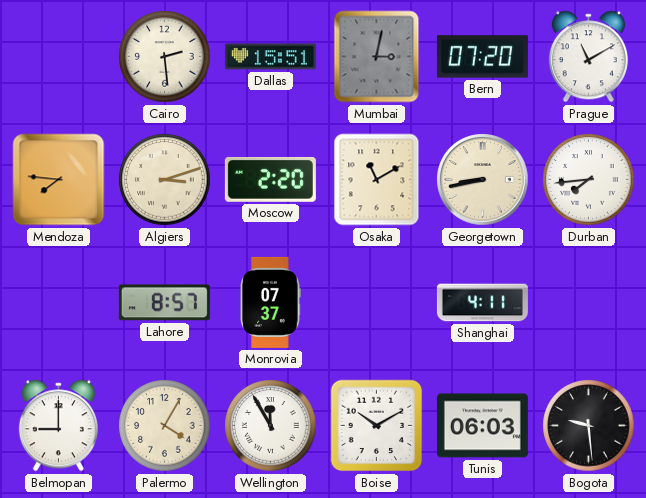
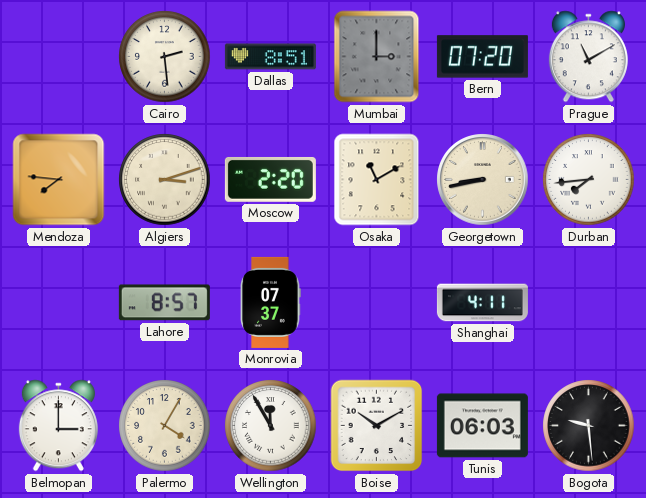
Dallas: 15:51 -> 8:51
Mumbai: 3:02 -> 3:00
Belmopan: 9:00 -> 3:00
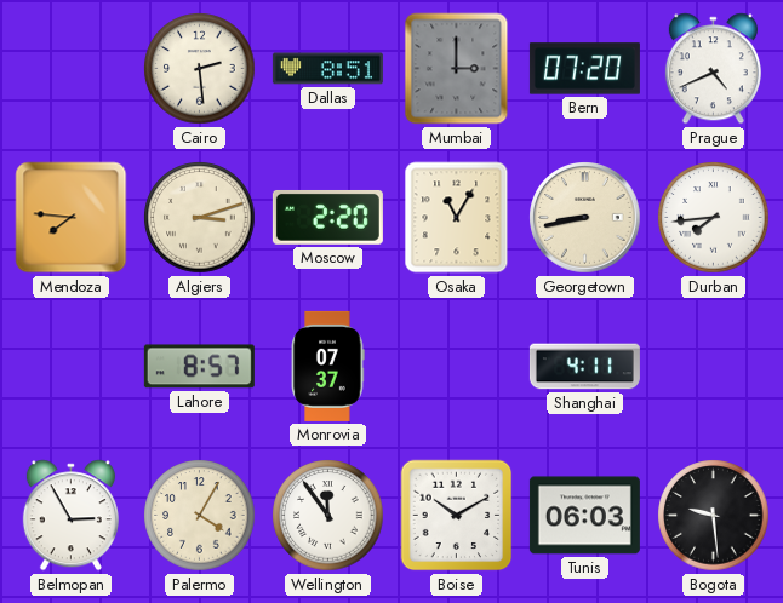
Prague: 11:10 -> 4:41
Osaka: 11:10 -> 11:05
Belmopan: 3:00 -> 2:55
Wellington: 11:55 -> 11:54
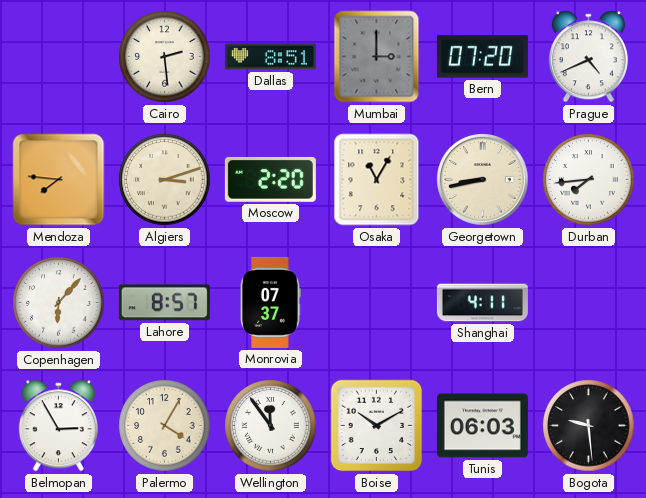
Copenhagen: none -> 6:07
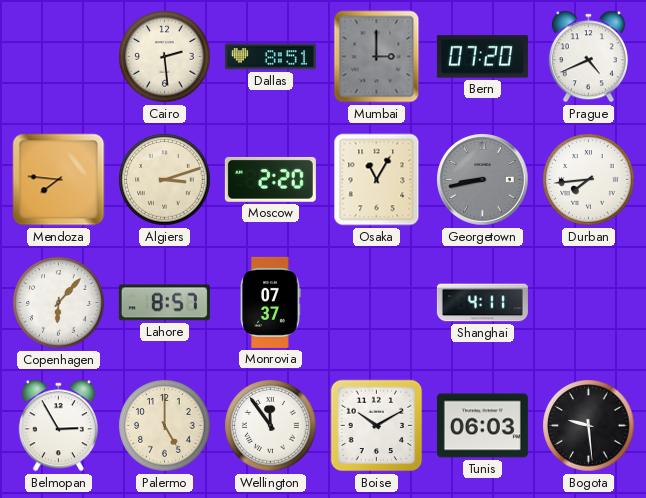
Georgetown dial: cream -> grey
Palermo: 4:05 -> 5:00
